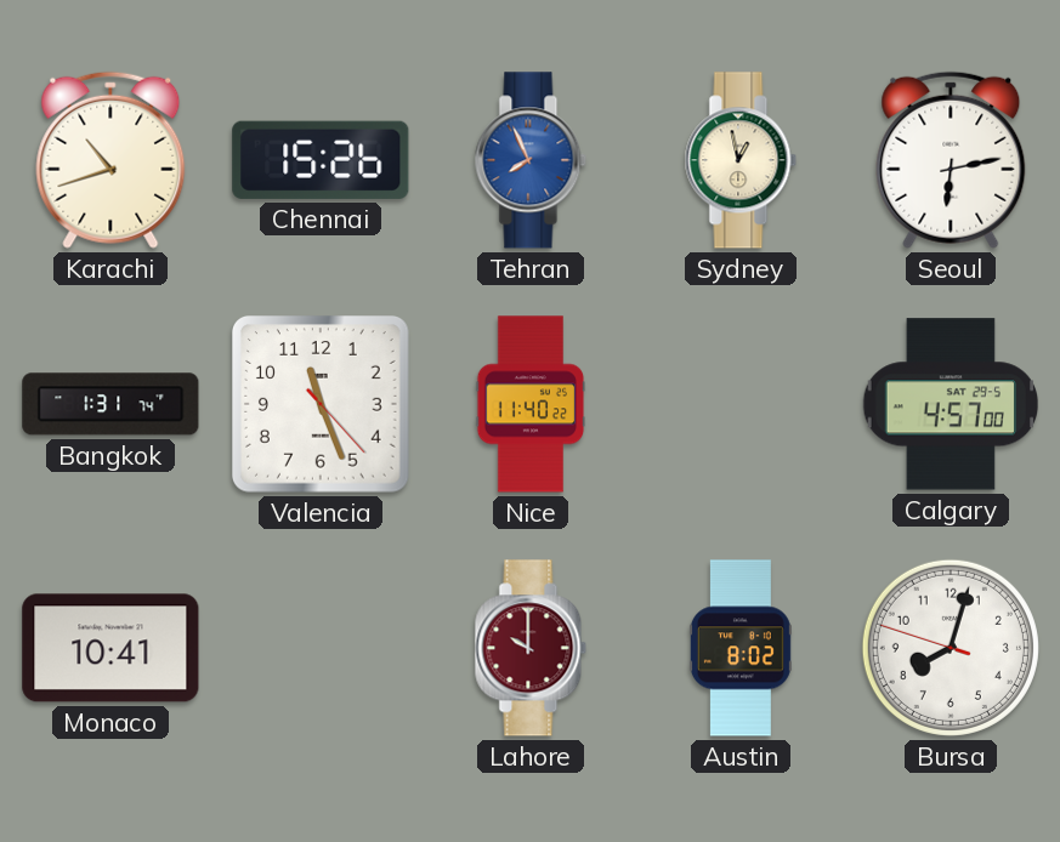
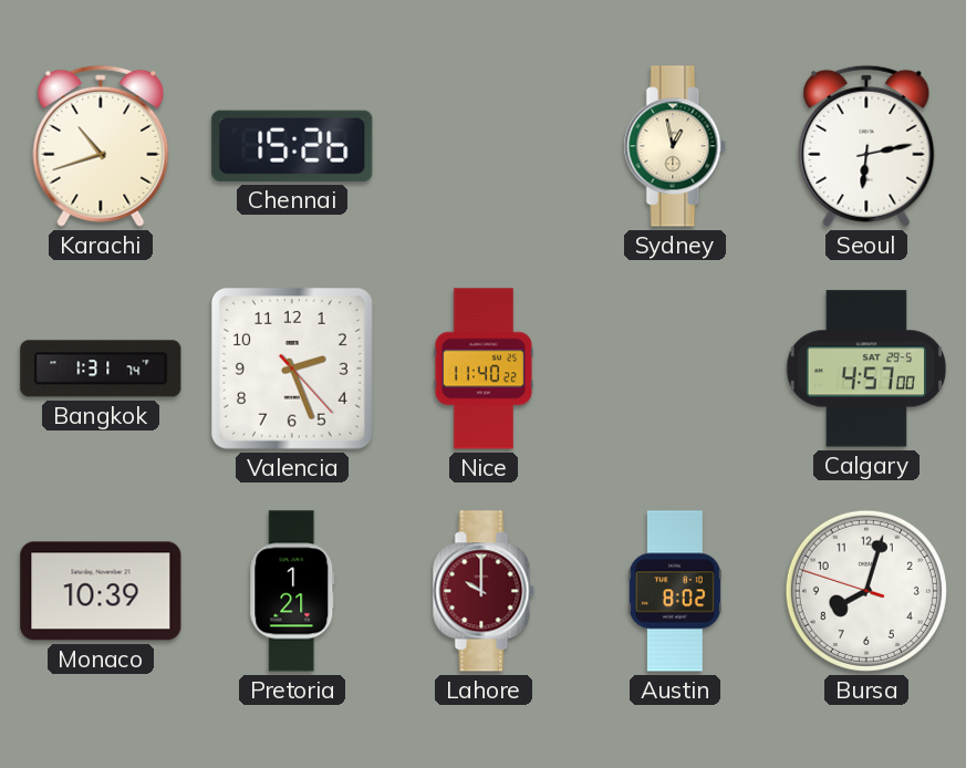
Tehran: 7:56 -> none
Valencia: 11:26 -> 2:26
Monaco: 10:41 -> 10:39
Pretoria: none -> 1:21
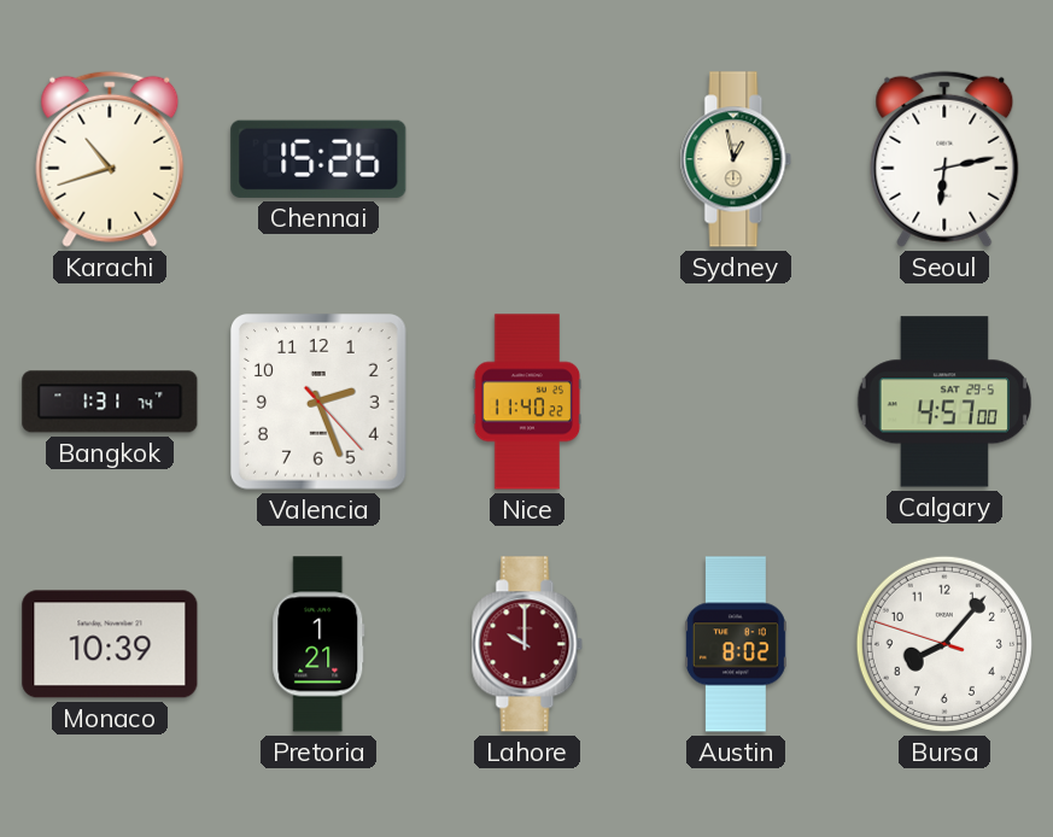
Bursa: 8:02 -> 8:06
